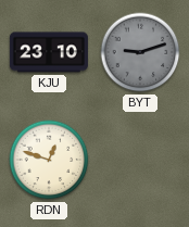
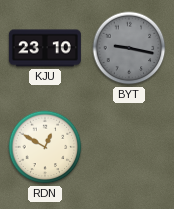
BYT: 9:12 -> 9:17
RDN: 12:48 -> 12:50
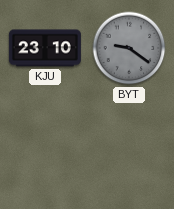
BYT: 9:17 -> 9:21
RDN: 12:50 -> none
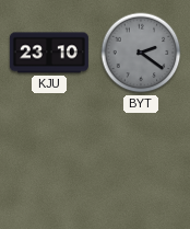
BYT: 9:21 -> 2:21
